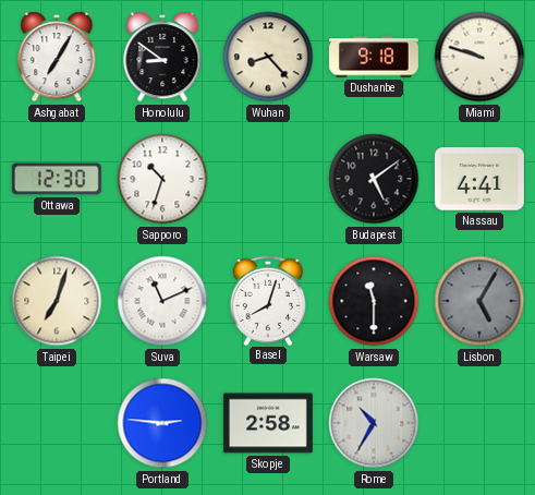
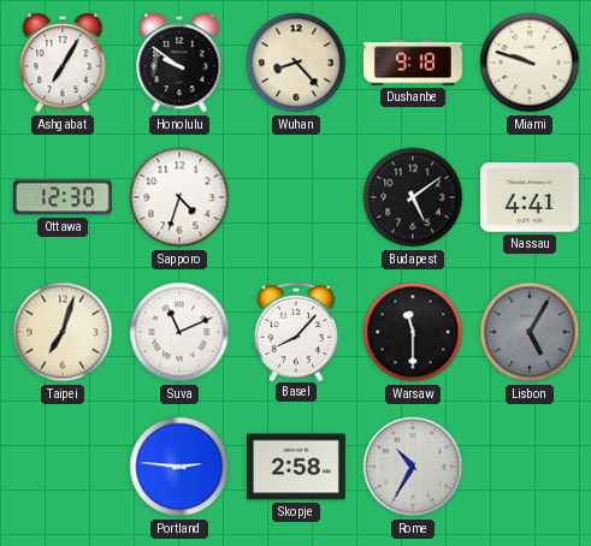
Honolulu: 8:51 -> 9:51
Sapporo: 10:33 -> 4:33
Basel: 8:03 -> 8:07
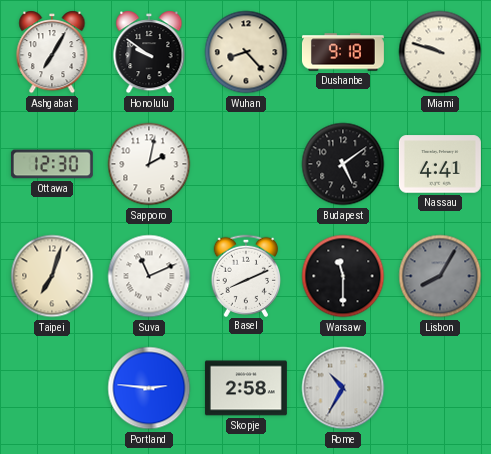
Sapporo: 4:33 -> 2:02
Basel: 8:07 -> 8:11
Lisbon: 5:05 -> 8:05
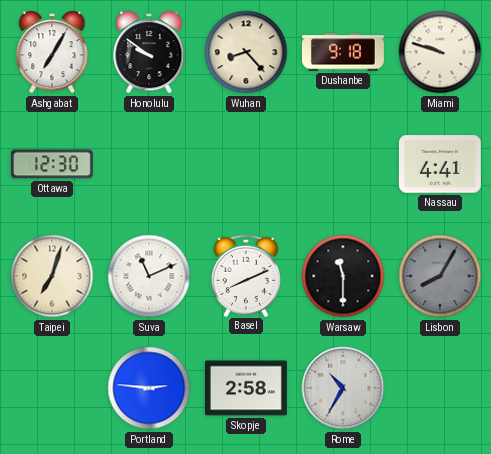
Sapporo: 2:02 -> none
Budapest: 5:09 -> none
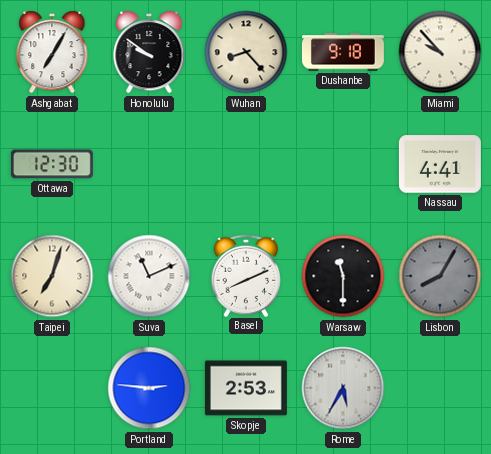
Miami: 9:48 -> 9:53
Skopje: 2:58 -> 2:53
Rome: 10:35 -> 5:35
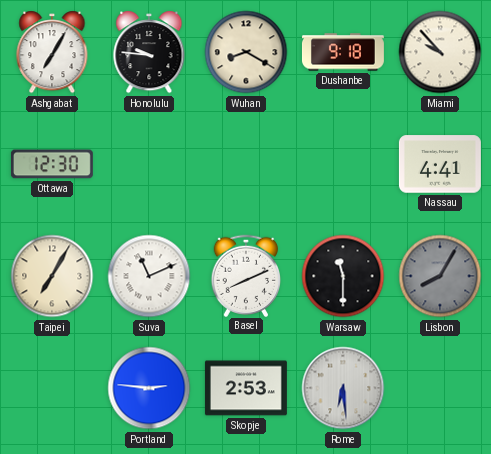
Honolulu: 9:51 -> 9:46
Wuhan: 8:23 -> 8:20
Taipei: 7:03 -> 7:05
Rome: 5:35 -> 6:29
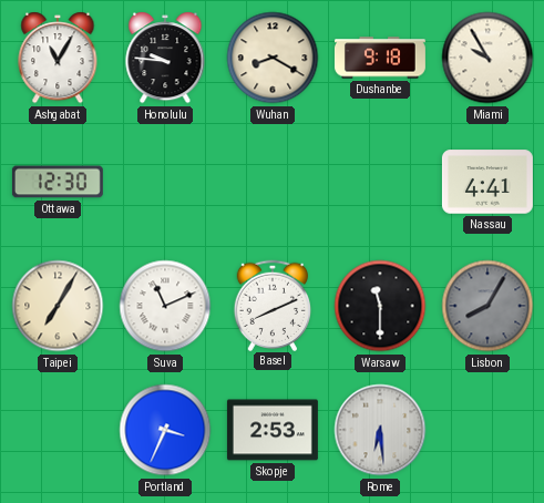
Ashgabat: 7:05 -> 11:05
Miami: 9:53 -> 9:55
Portland: 2:46 -> 3:34
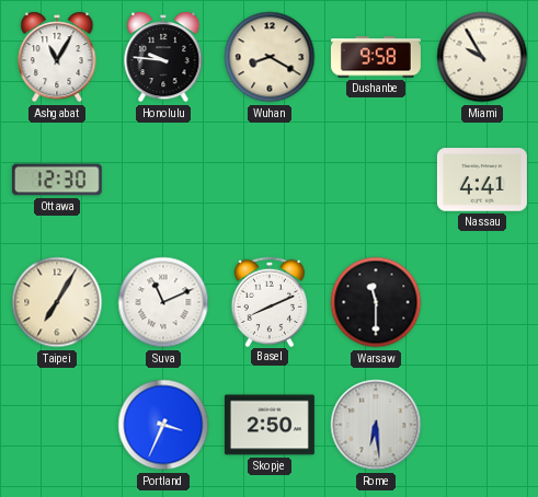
Dushanbe: 9:18 -> 9:58
Lisbon: 8:05 -> none
Skopje: 2:53 -> 2:50
